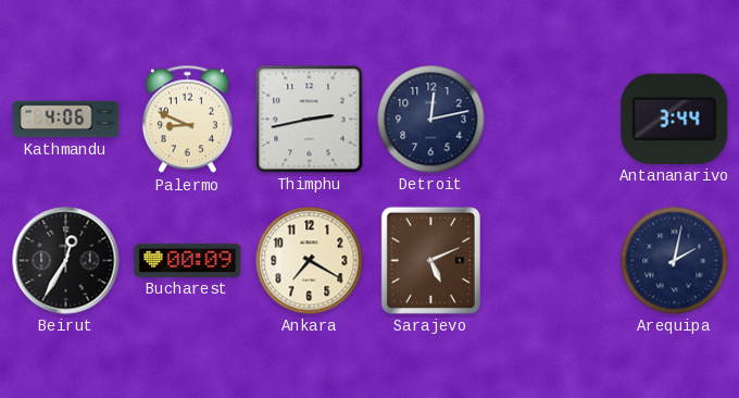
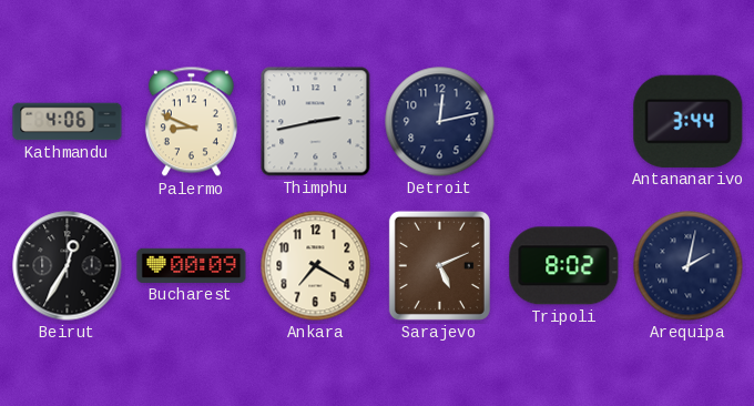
Tripoli: none -> 8:02
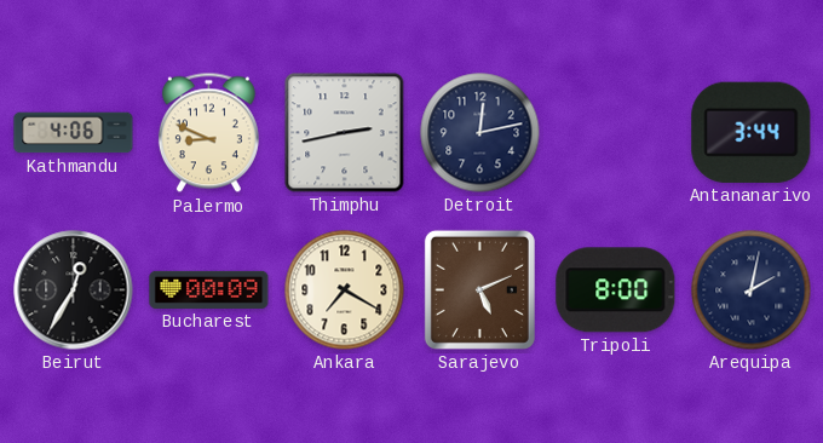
Tripoli: 8:02 -> 8:00
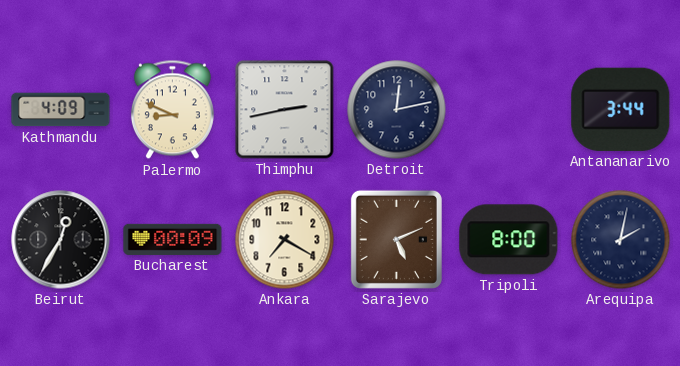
Kathmandu: 4:06 -> 4:09
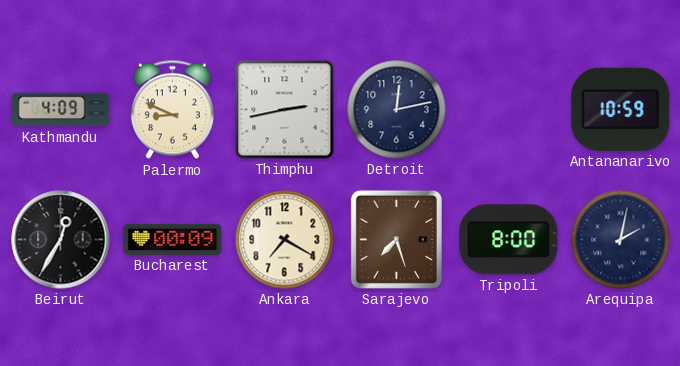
Antananarivo: 3:44 -> 10:59
Sarajevo: 5:11 -> 7:27
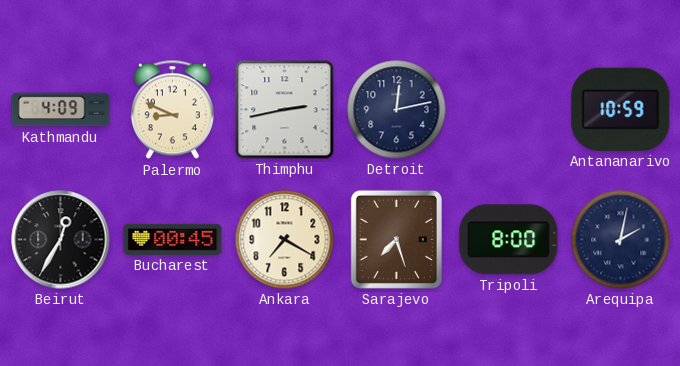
Bucharest: 00:09 -> 00:45
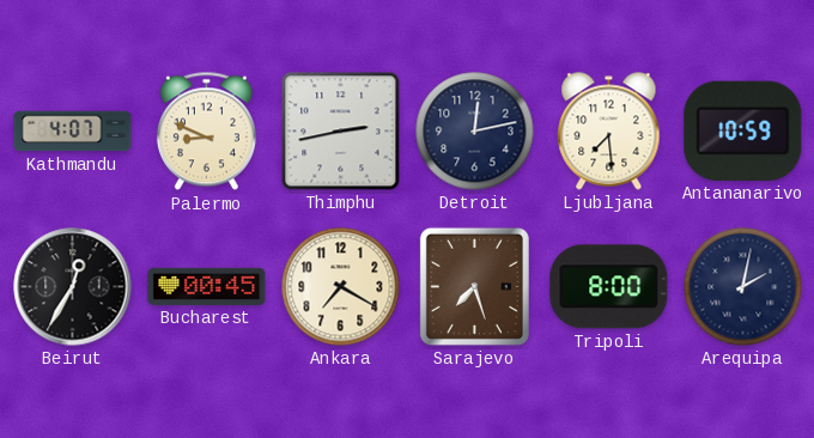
Kathmandu: 4:09 -> 4:07
Ljubljana: none -> 7:29
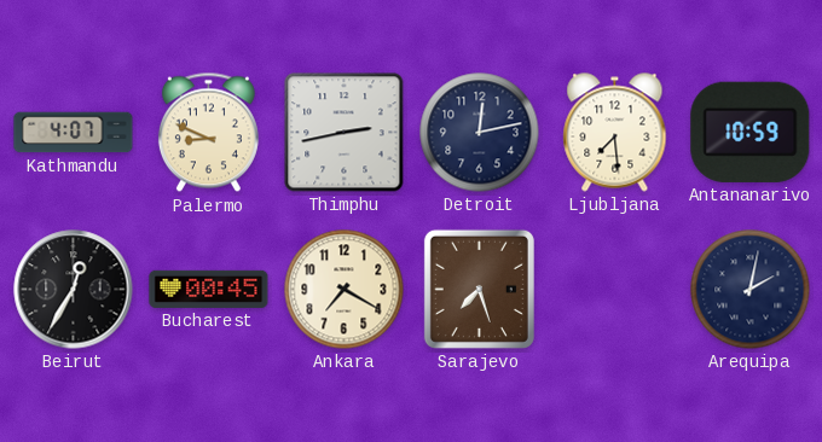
Tripoli: 8:00 -> none
